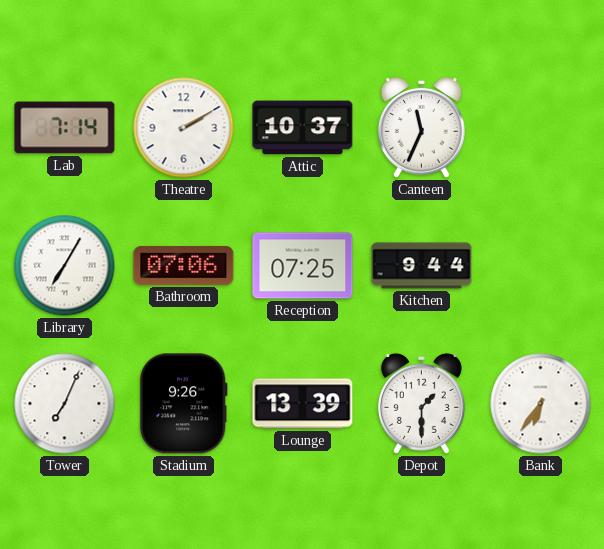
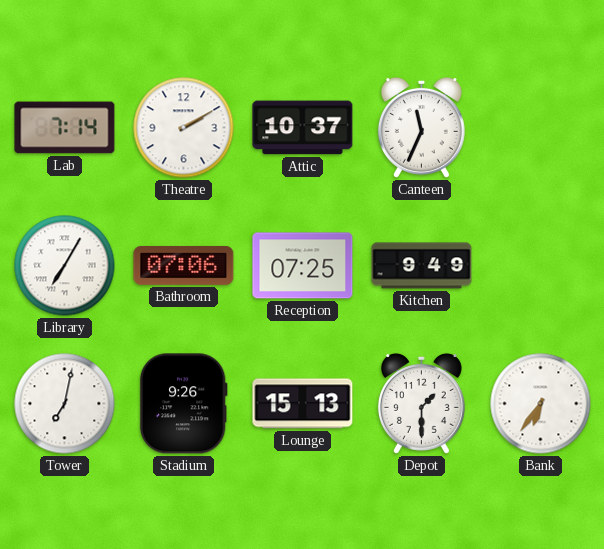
Kitchen: 9:44 -> 9:49
Tower: 7:04 -> 7:02
Lounge: 13:39 -> 15:13
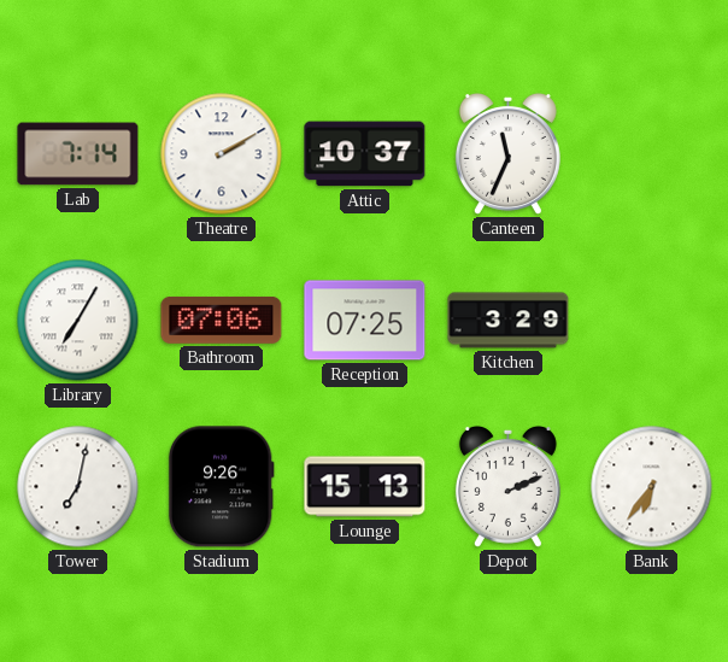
Kitchen: 9:49 -> 3:29
Depot: 1:30 -> 2:11
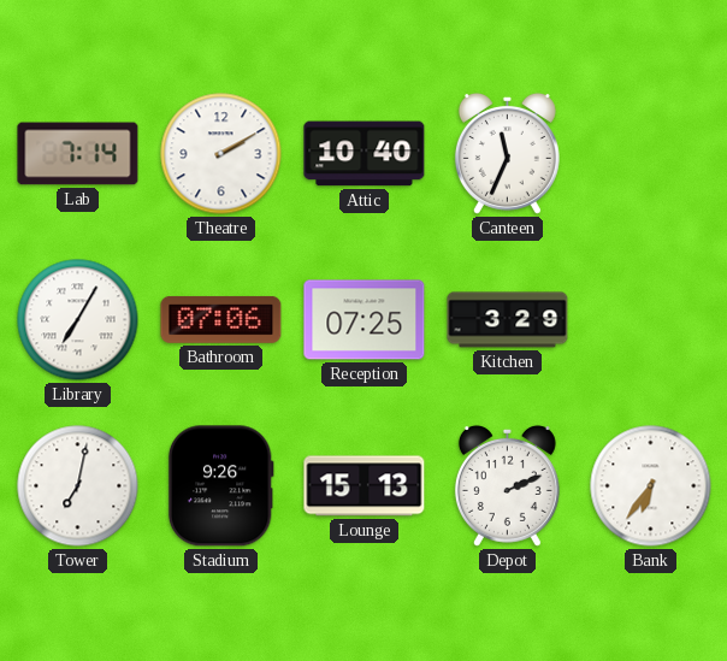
Attic: 10:37 -> 10:40
